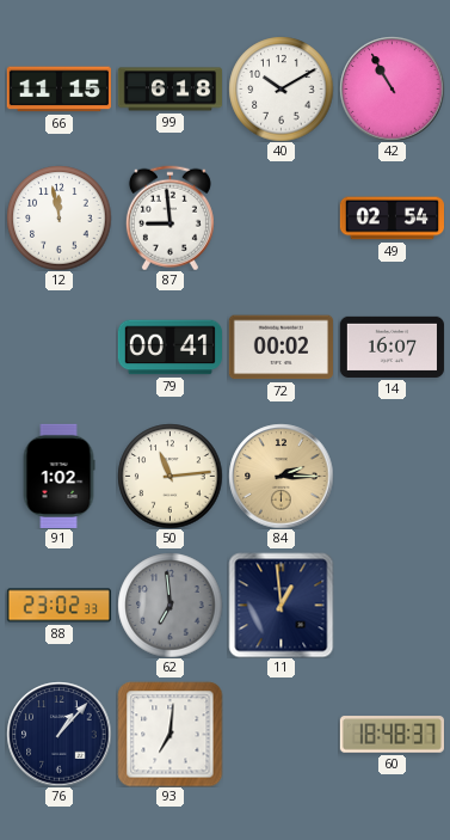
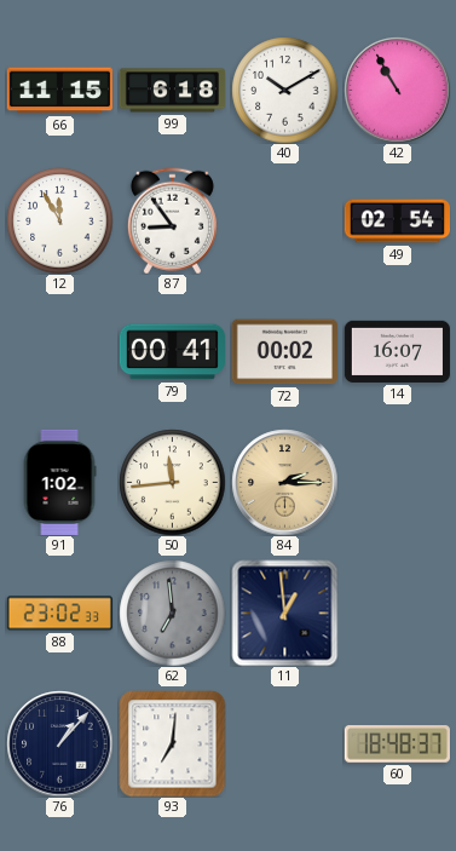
12: 11:58 -> 11:55
87: 8:59 -> 8:54
50: 11:14 -> 11:44
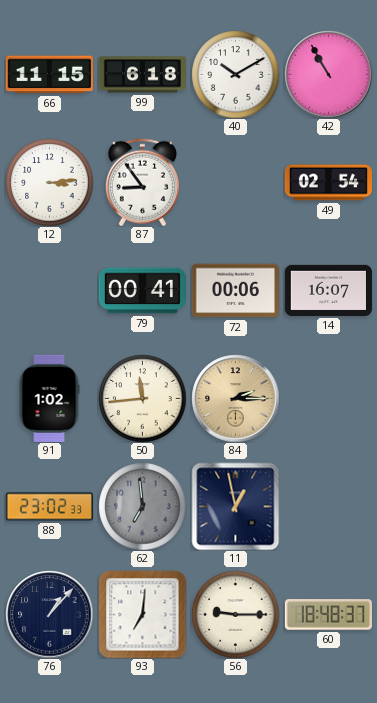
12: 11:55 -> 3:14
72: 00:02 -> 00:06
11: 12:59 -> 12:58
56: none -> 9:15
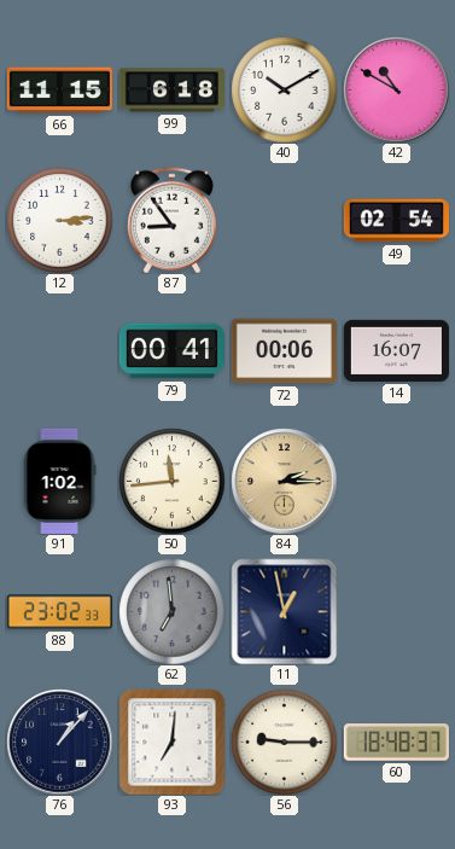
42: 10:55 -> 10:50
